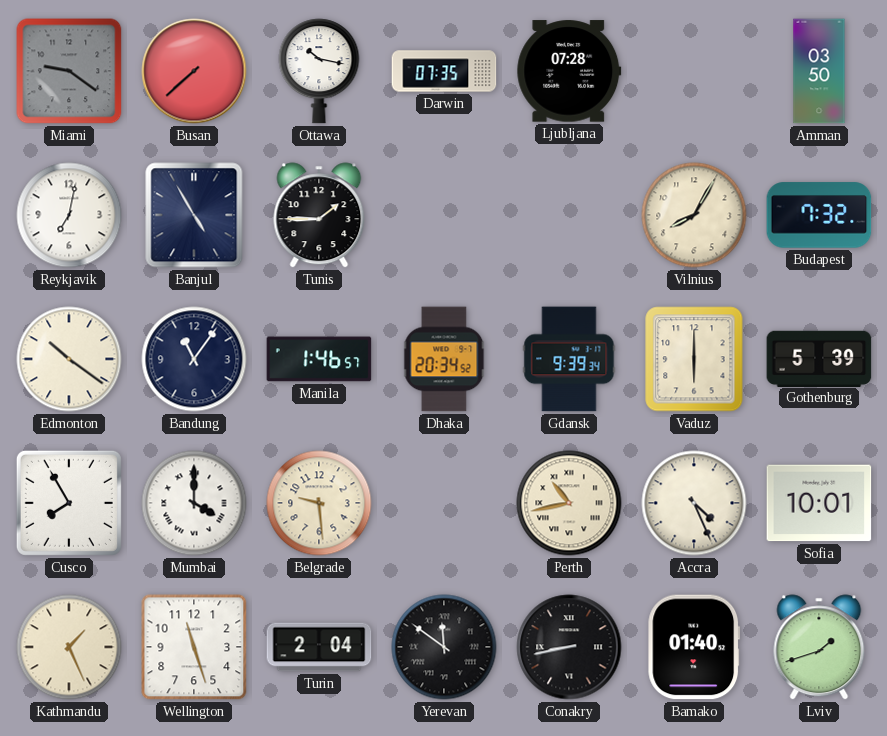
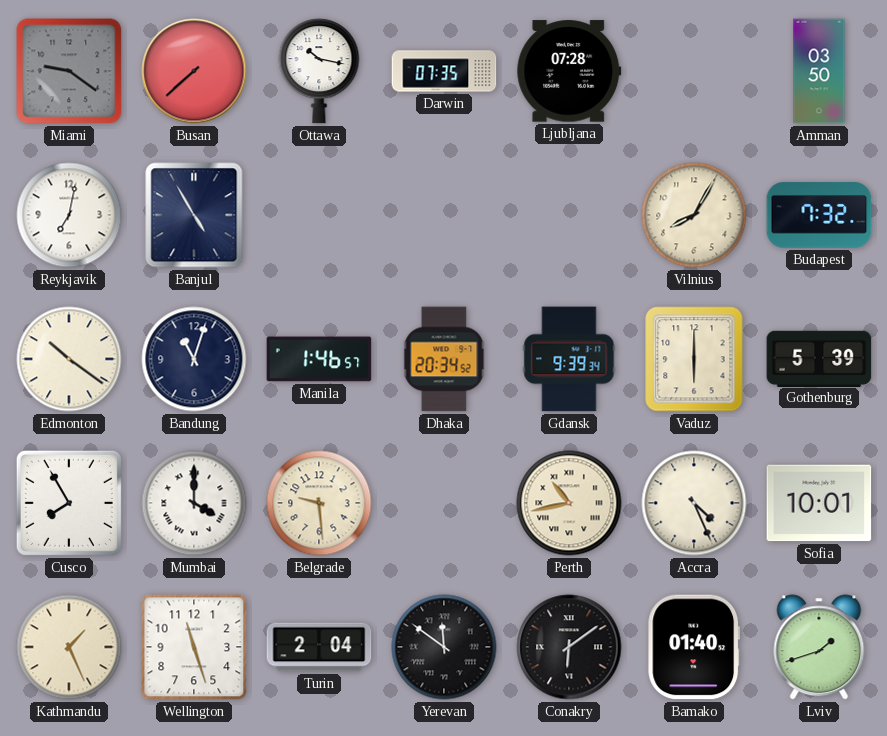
Tunis: 1:45 -> none
Bandung: 11:06 -> 11:03
Conakry: 8:43 -> 6:09
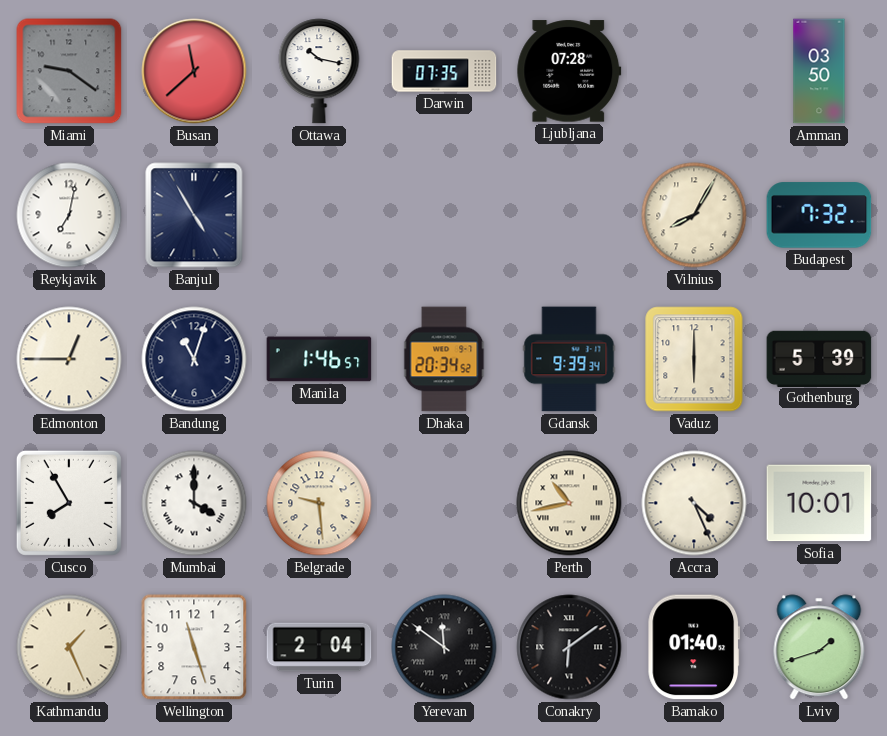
Busan: 7:38 -> 11:38
Edmonton: 10:21 -> 12:45
